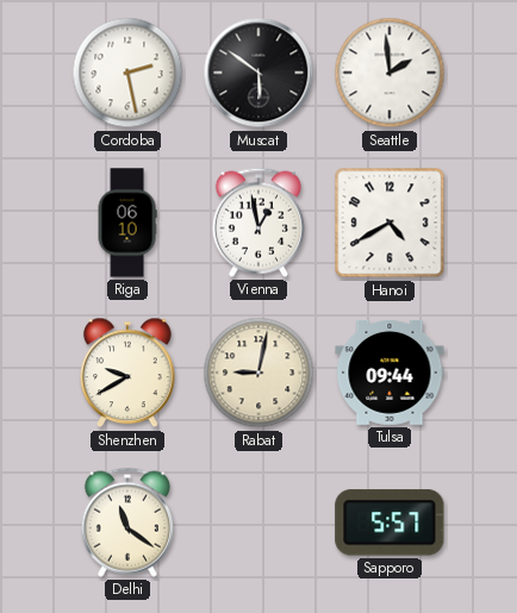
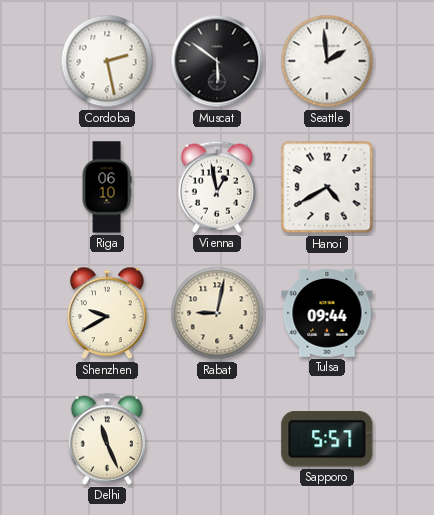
Delhi: 11:21 -> 11:26
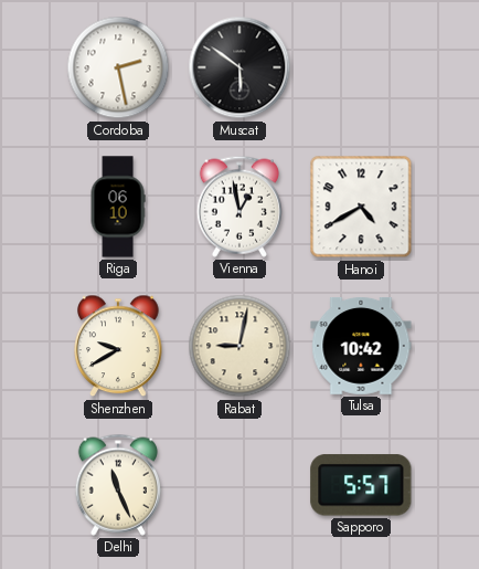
Seattle: 1:59 -> none
Tulsa: 09:44 -> 10:42
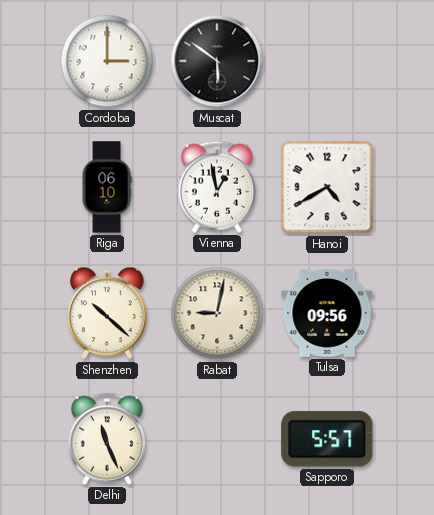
Cordoba: 2:28 -> 3:00
Shenzhen: 9:40 -> 10:22
Tulsa: 10:42 -> 09:56
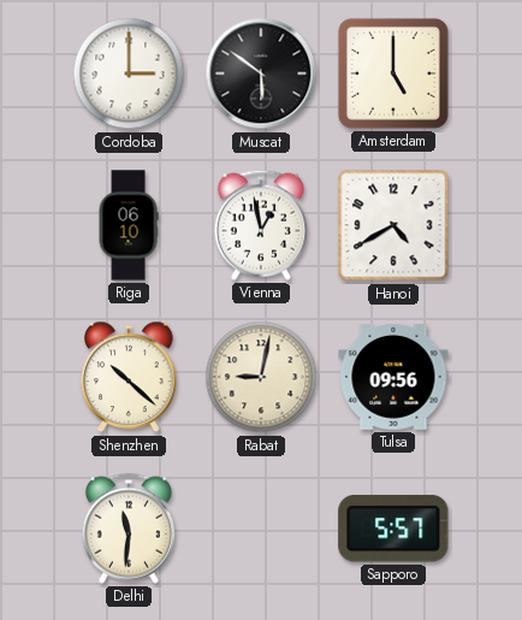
Amsterdam: none -> 5:00
Delhi: 11:26 -> 11:31
